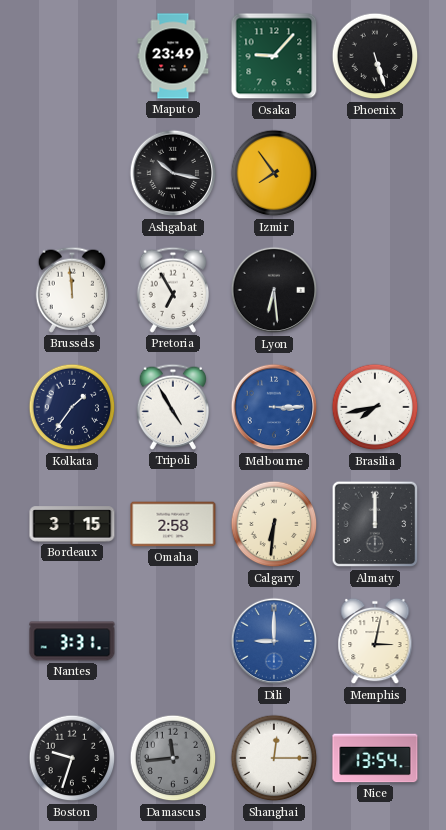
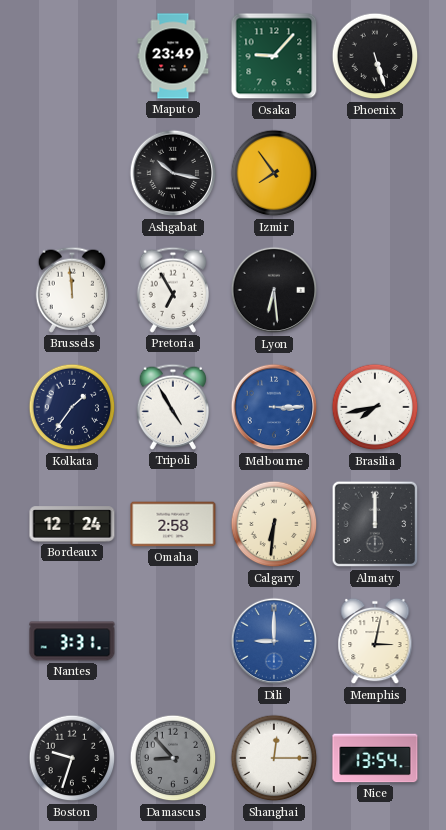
Bordeaux: 3:15 -> 12:24
Damascus: 11:44 -> 8:53
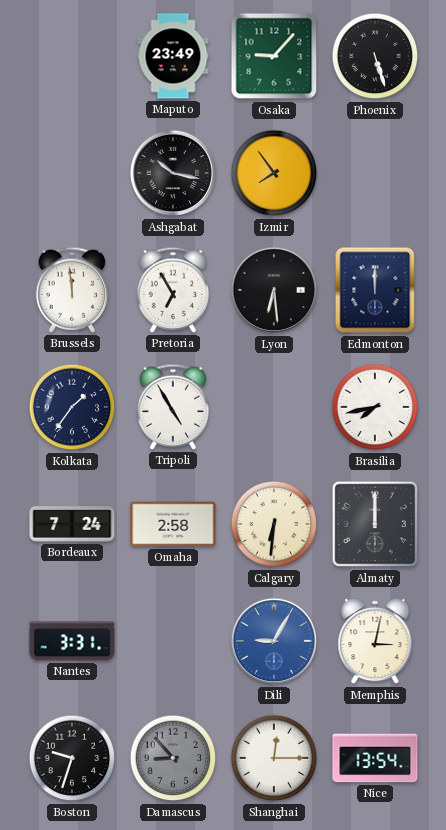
Edmonton: none -> 12:00
Melbourne: 3:15 -> none
Bordeaux: 12:24 -> 7:24
Dili: 9:00 -> 9:05
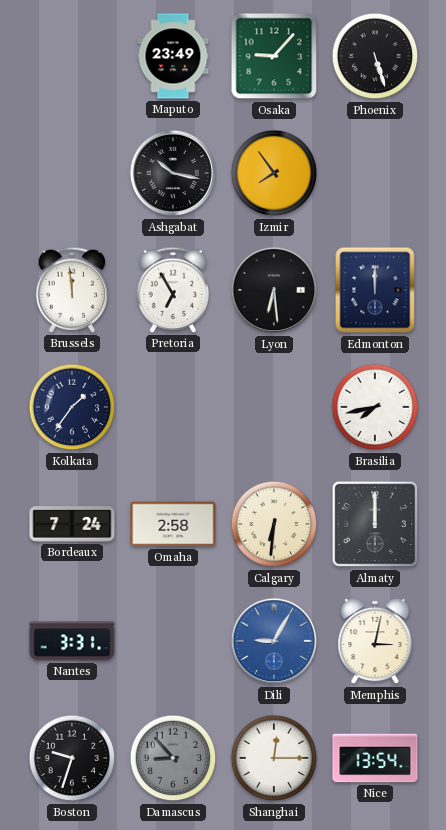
Tripoli: 4:55 -> none
